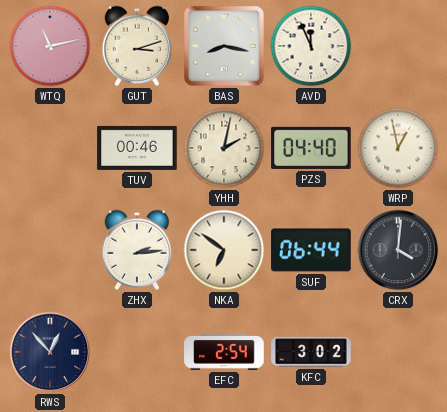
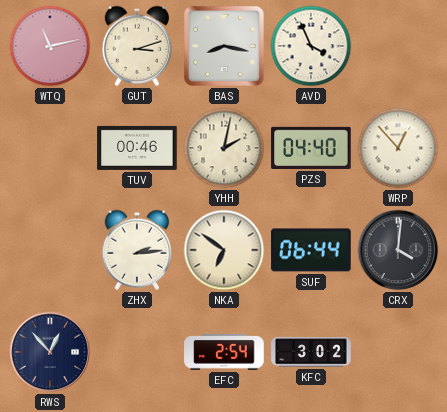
AVD: 11:56 -> 3:56
WRP: 12:58 -> 12:53
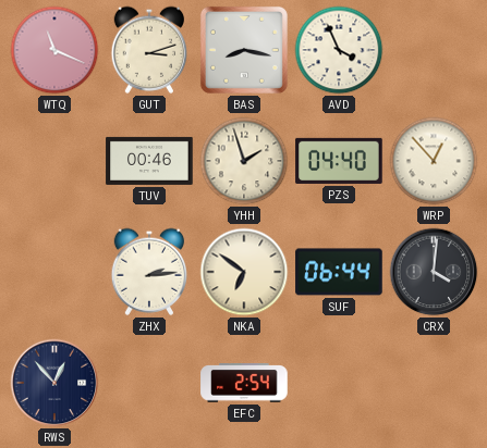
WTQ: 11:13 -> 11:19
YHH: 2:02 -> 1:57
KFC: 3:02 -> none
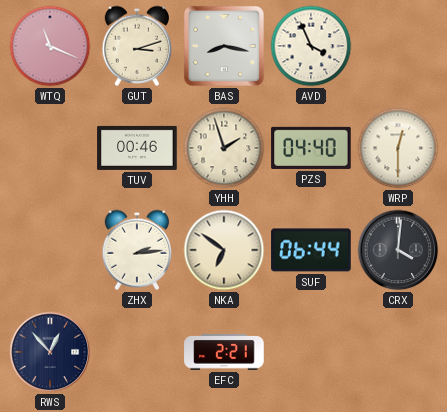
WRP: 12:53 -> 12:30
EFC: 2:54 -> 2:21
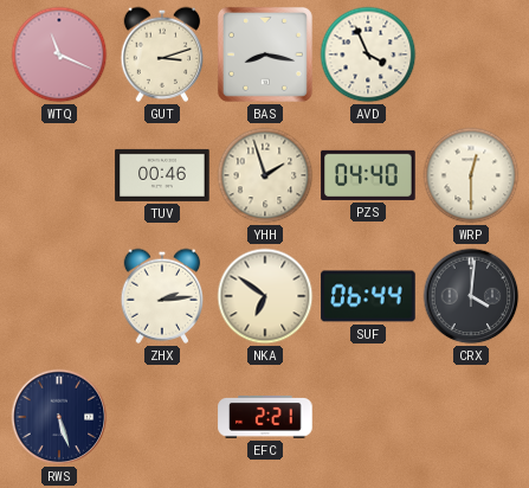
RWS: 12:53 -> 5:27
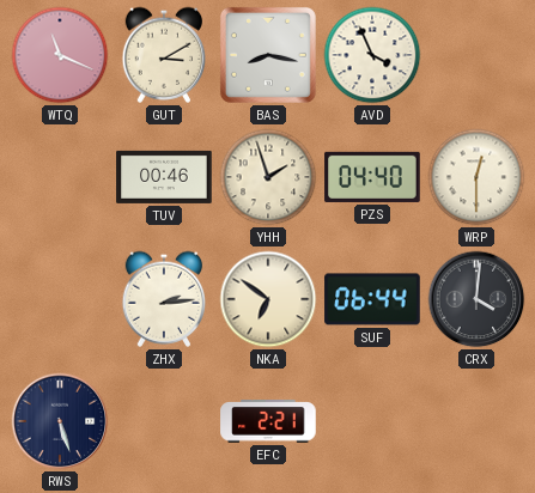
GUT: 3:12 -> 3:10
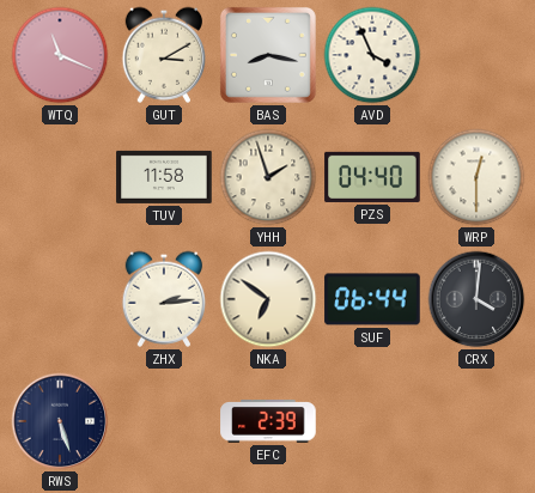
TUV: 00:46 -> 11:58
EFC: 2:21 -> 2:39
